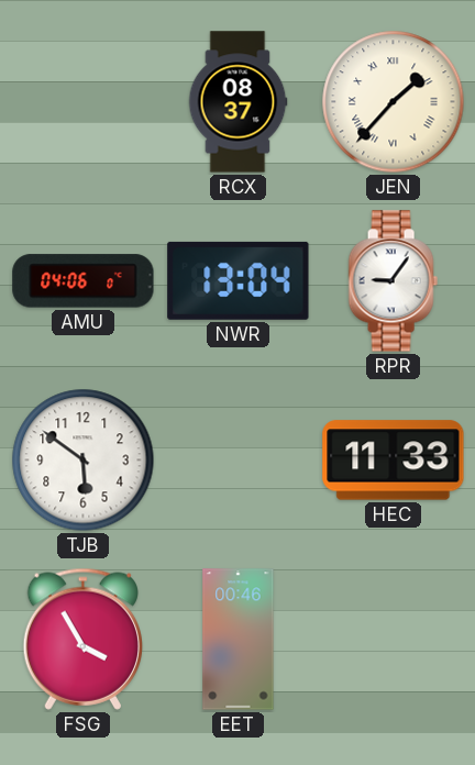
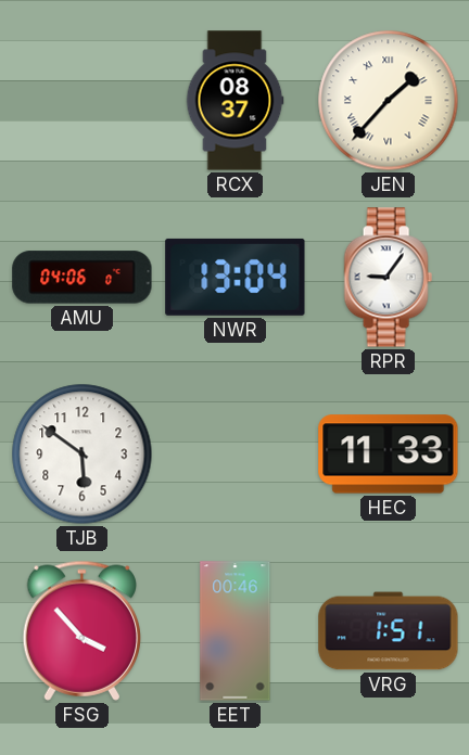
FSG: 3:55 -> 3:53
VRG: none -> 1:51
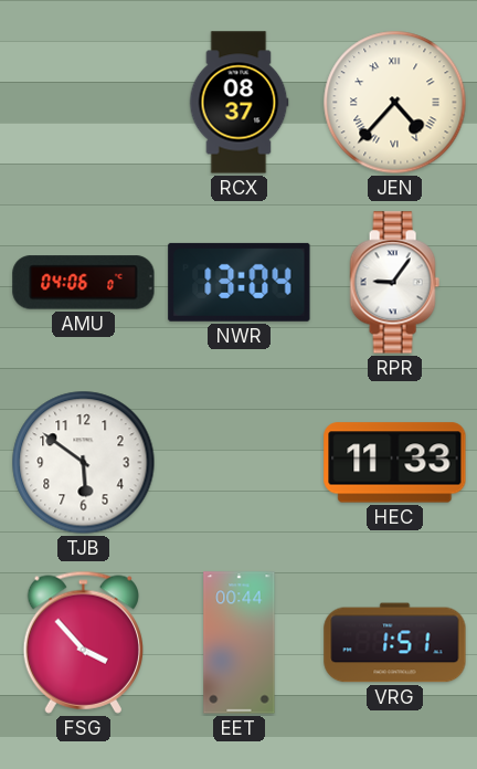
JEN: 1:37 -> 4:37
EET: 00:46 -> 00:44
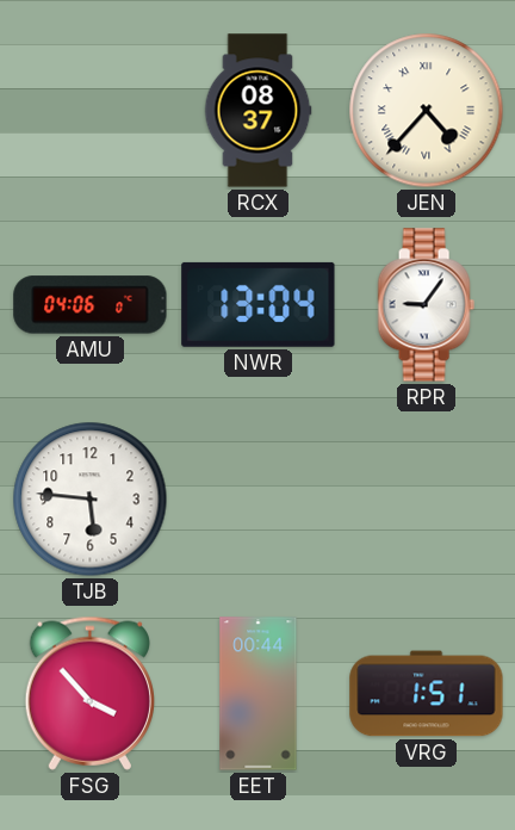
TJB: 5:51 -> 5:46
HEC: 11:33 -> none
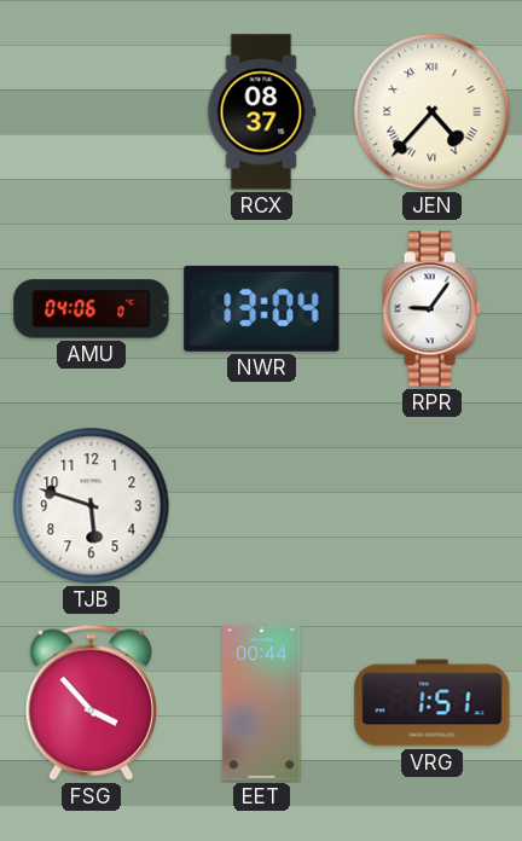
TJB: 5:46 -> 5:48
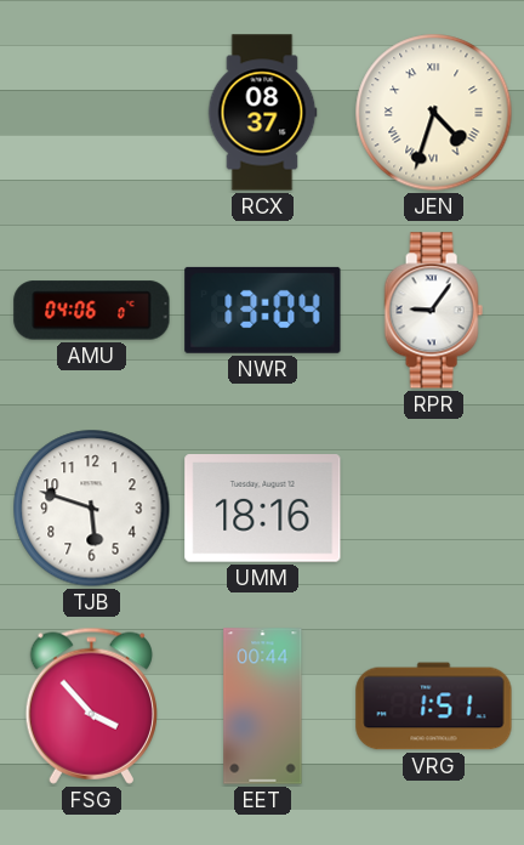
JEN: 4:37 -> 4:33
UMM: none -> 18:16
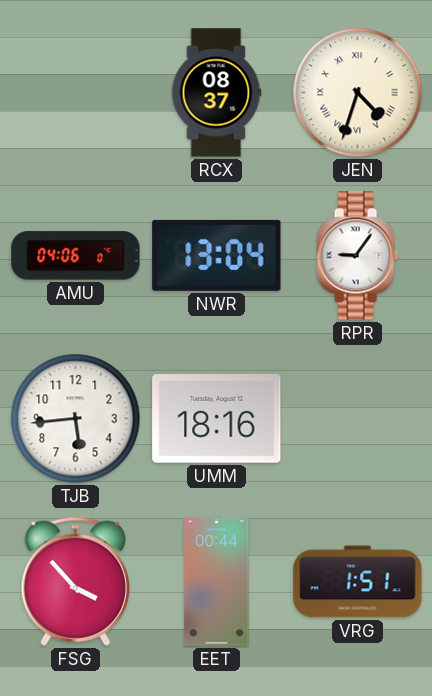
TJB: 5:48 -> 5:44
